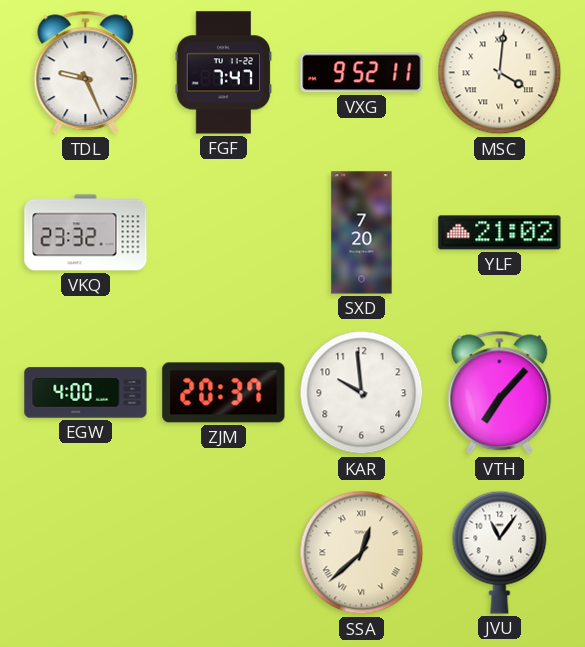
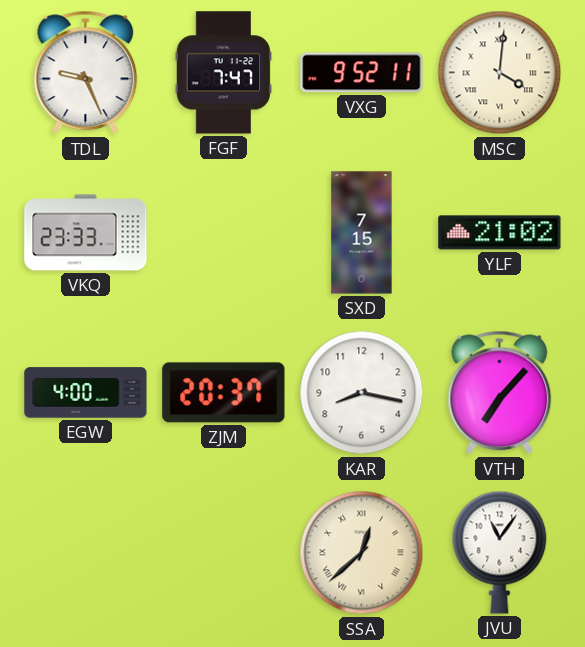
VKQ: 23:32 -> 23:33
SXD: 7:20 -> 7:15
KAR: 9:59 -> 8:17
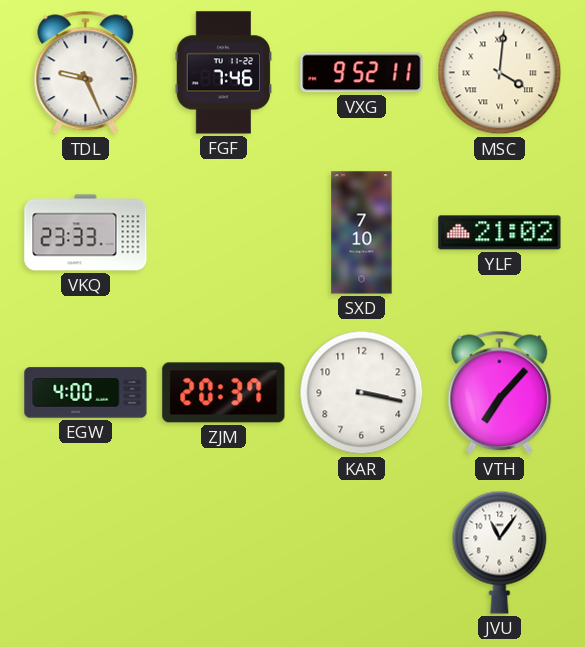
FGF: 7:47 -> 7:46
SXD: 7:15 -> 7:10
KAR: 8:17 -> 3:17
SSA: 12:38 -> none
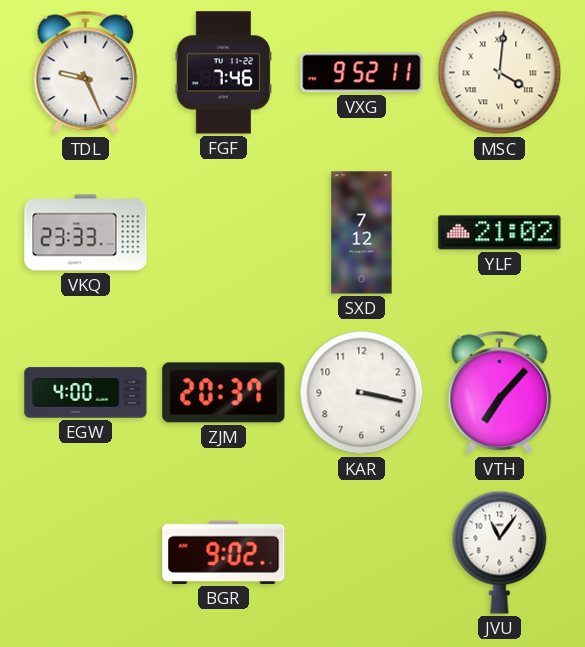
SXD: 7:10 -> 7:12
BGR: none -> 9:02
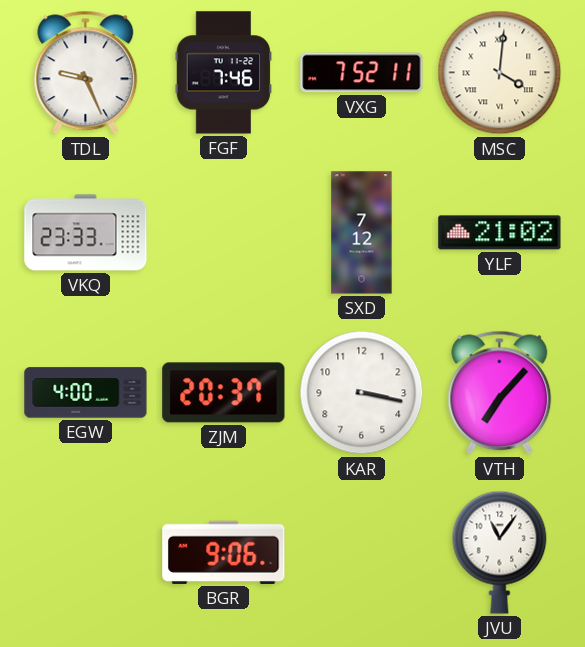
VXG: 9:52 -> 7:52
BGR: 9:02 -> 9:06
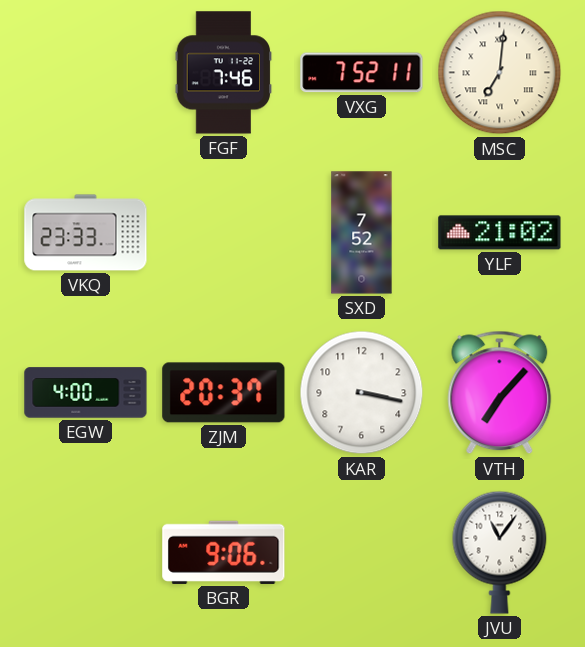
TDL: 9:26 -> none
MSC: 4:01 -> 7:01
SXD: 7:12 -> 7:52
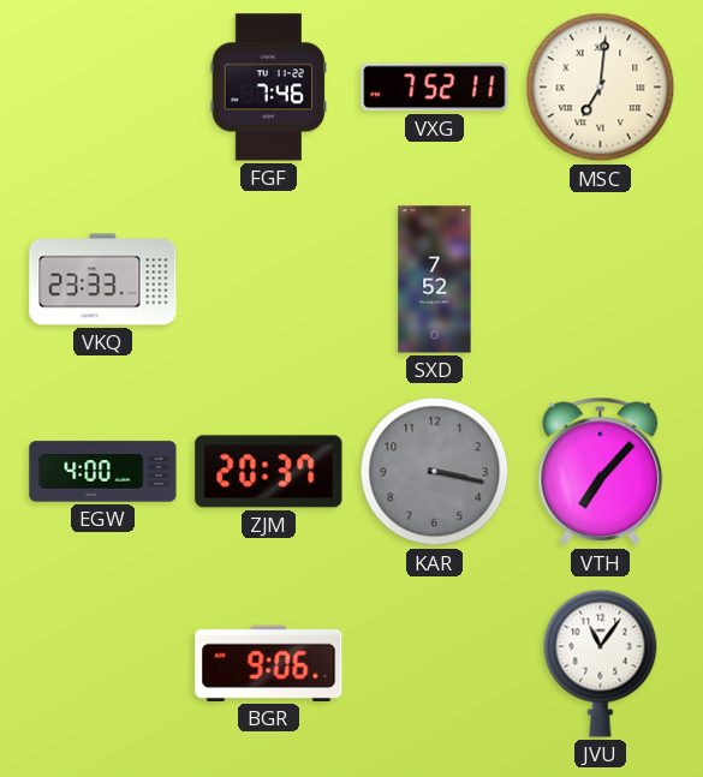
YLF: 21:02 -> none
KAR dial: white -> grey
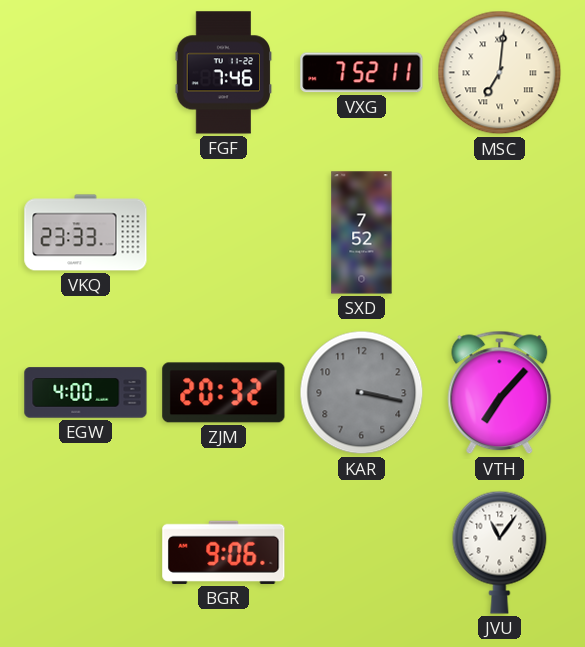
ZJM: 20:37 -> 20:32
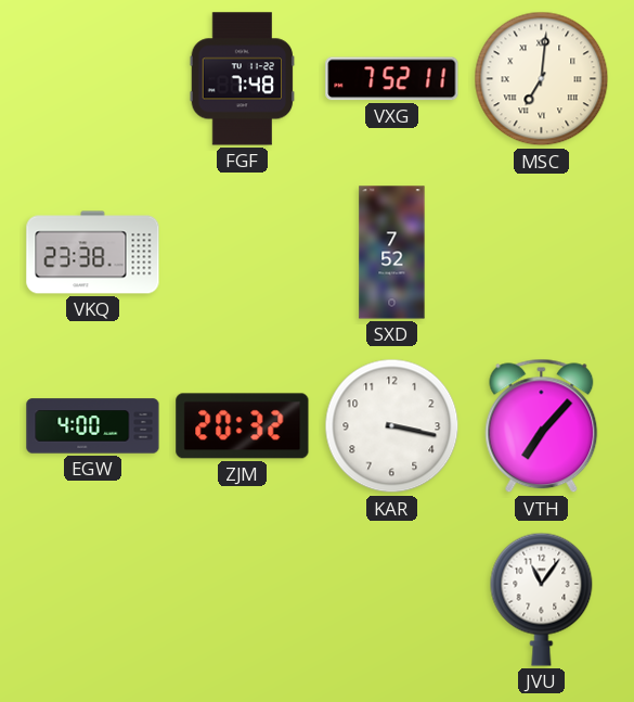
FGF: 7:46 -> 7:48
VKQ: 23:33 -> 23:38
KAR dial: grey -> white
BGR: 9:06 -> none
